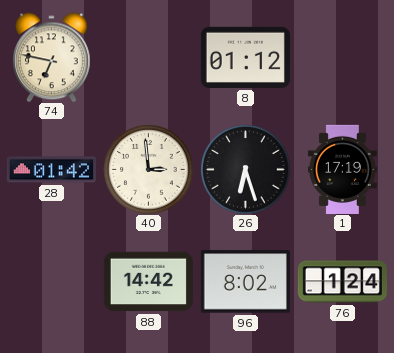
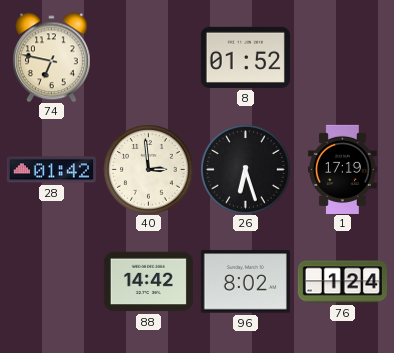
8: 01:12 -> 01:52
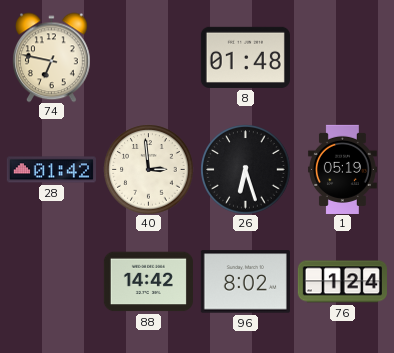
8: 01:52 -> 01:48
1: 17:19 -> 05:19
